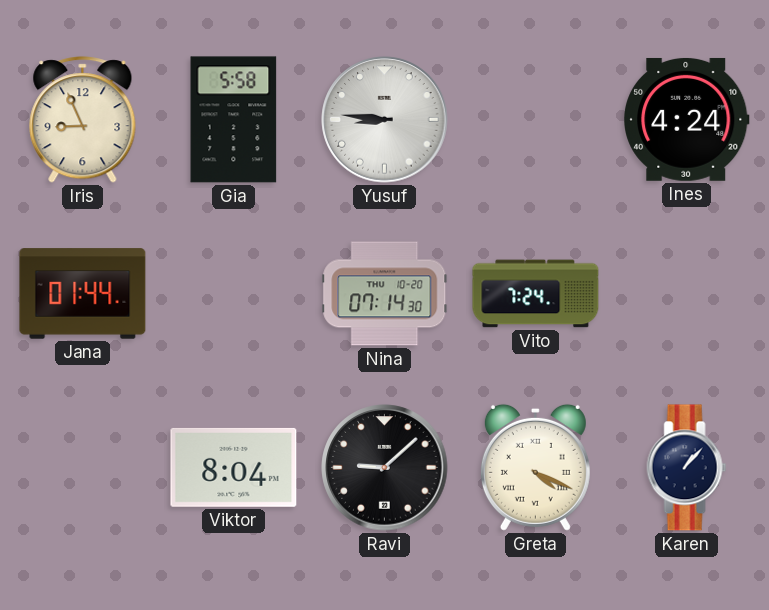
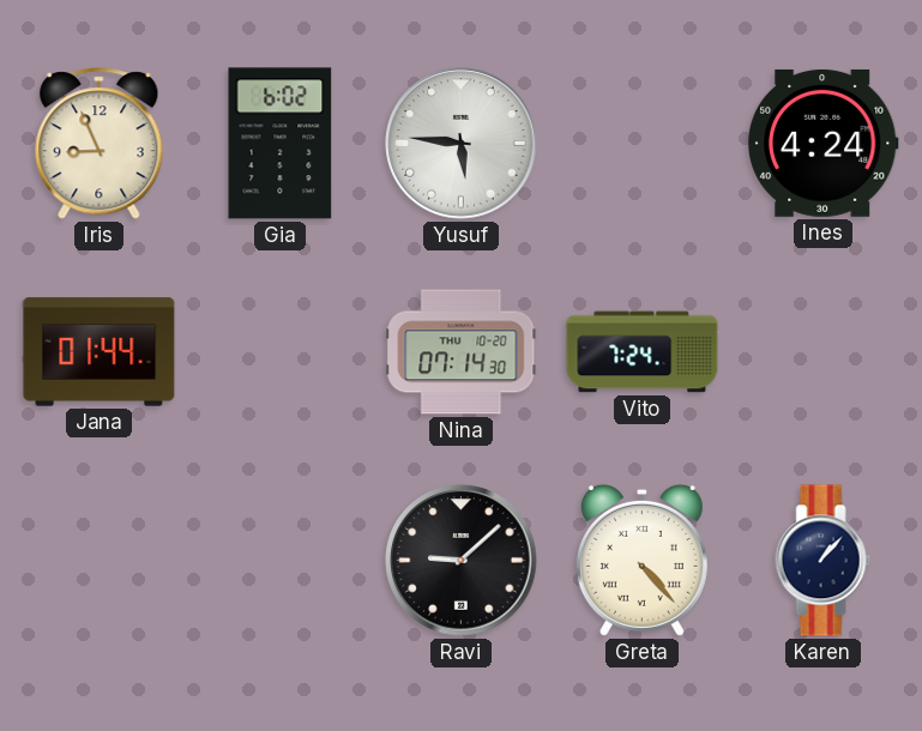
Gia: 5:58 -> 6:02
Yusuf: 8:46 -> 5:46
Viktor: 8:04 -> none
Greta: 4:19 -> 4:23
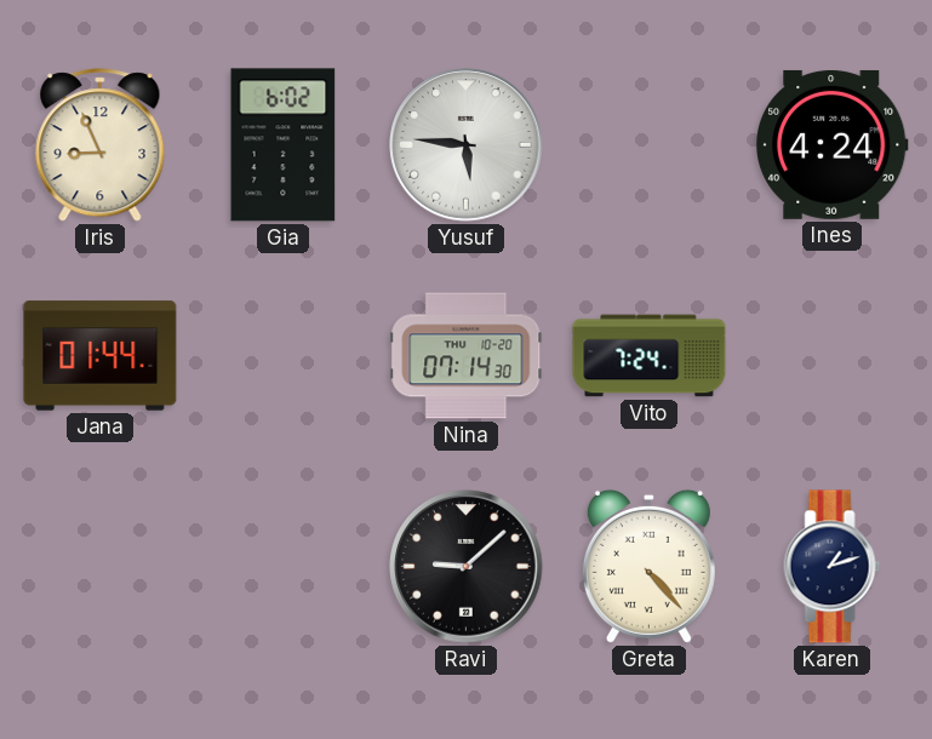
Karen: 1:07 -> 1:12
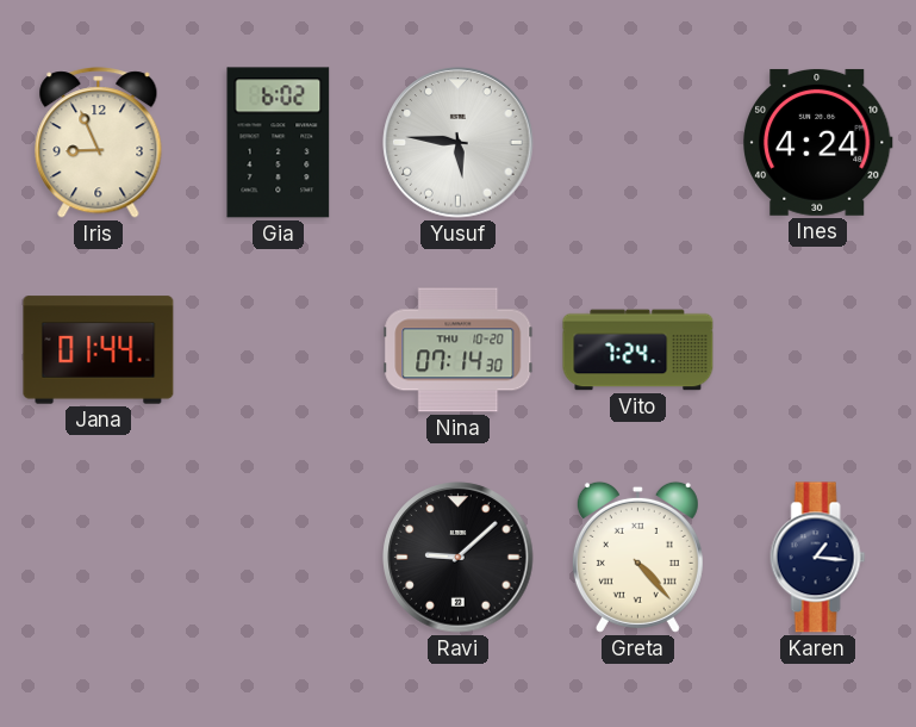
Karen: 1:12 -> 1:16
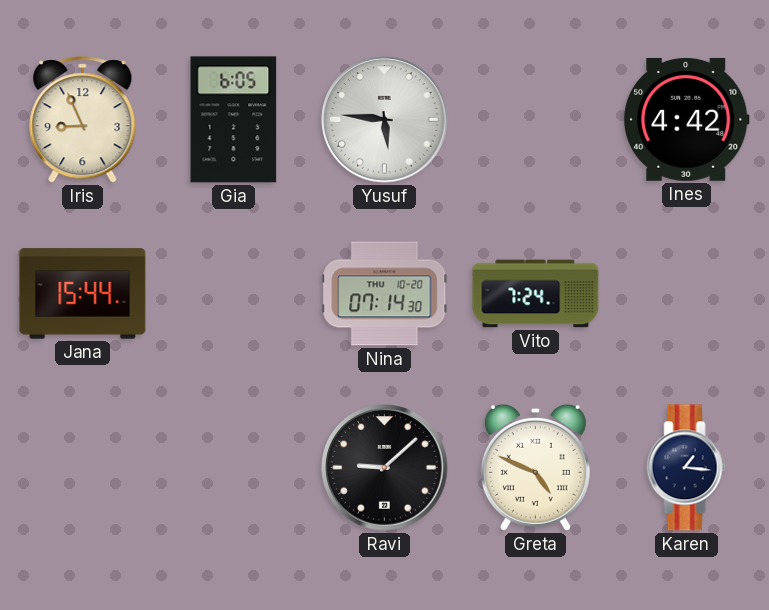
Gia: 6:02 -> 6:05
Ines: 4:24 -> 4:42
Jana: 01:44 -> 15:44
Greta: 4:23 -> 4:49
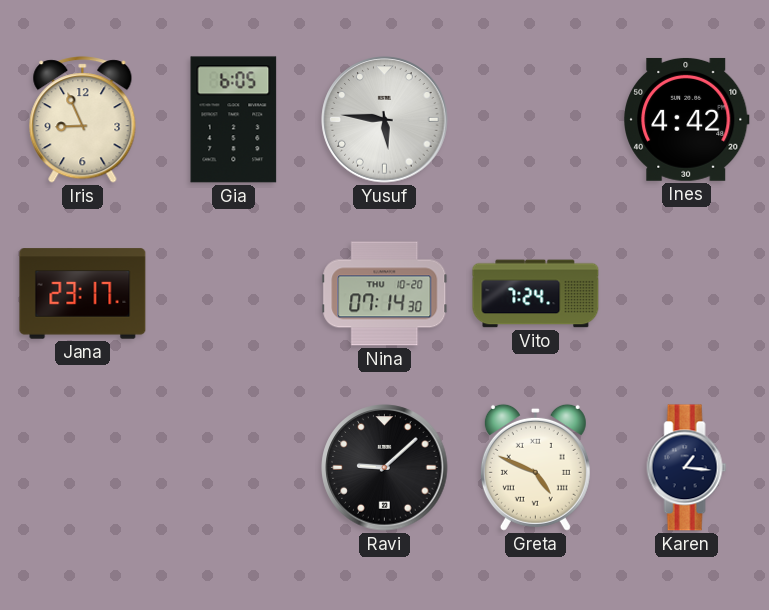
Jana: 15:44 -> 23:17
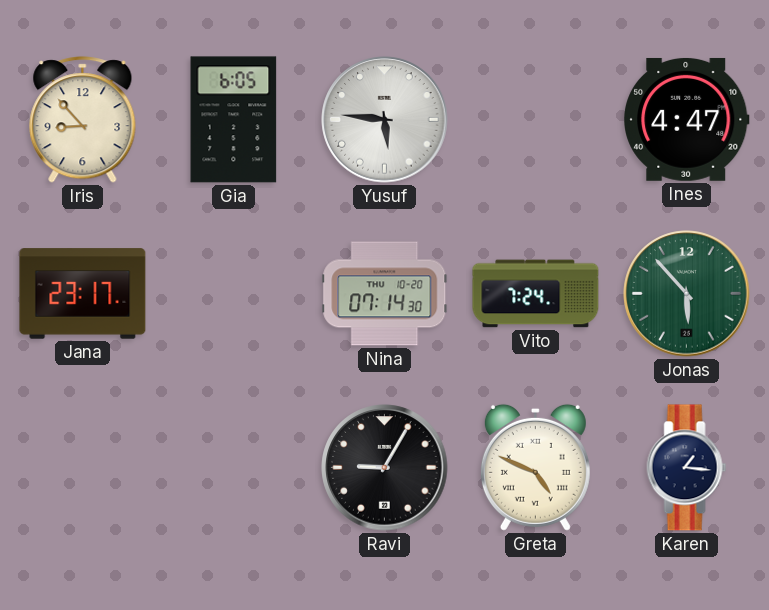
Iris: 8:56 -> 8:53
Ines: 4:42 -> 4:47
Jonas: none -> 5:53
Ravi: 9:08 -> 9:05
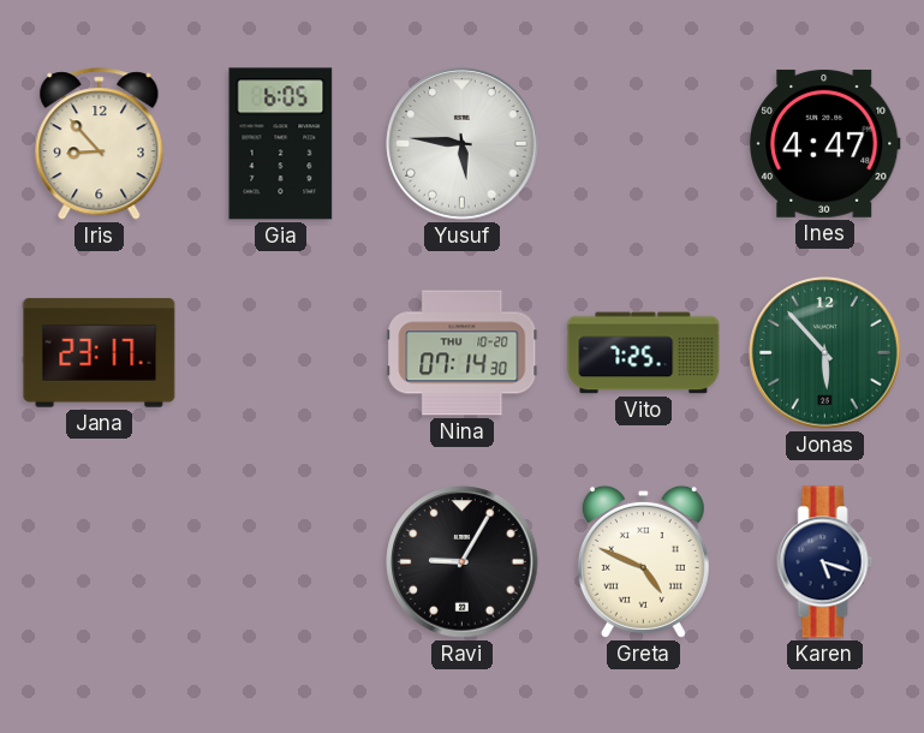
Vito: 7:24 -> 7:25
Karen: 1:16 -> 5:18
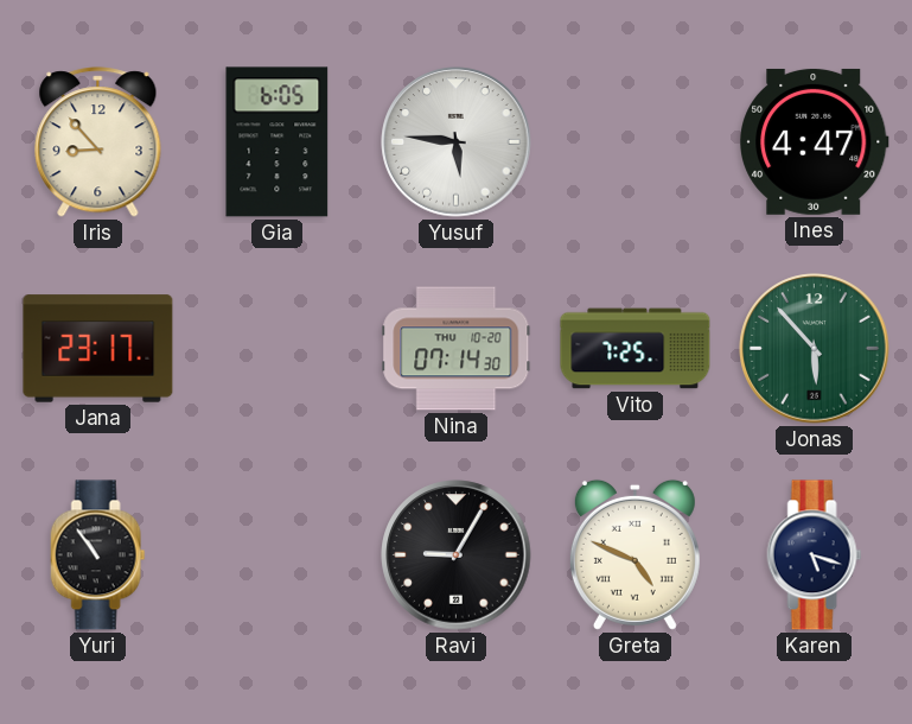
Yuri: none -> 10:54
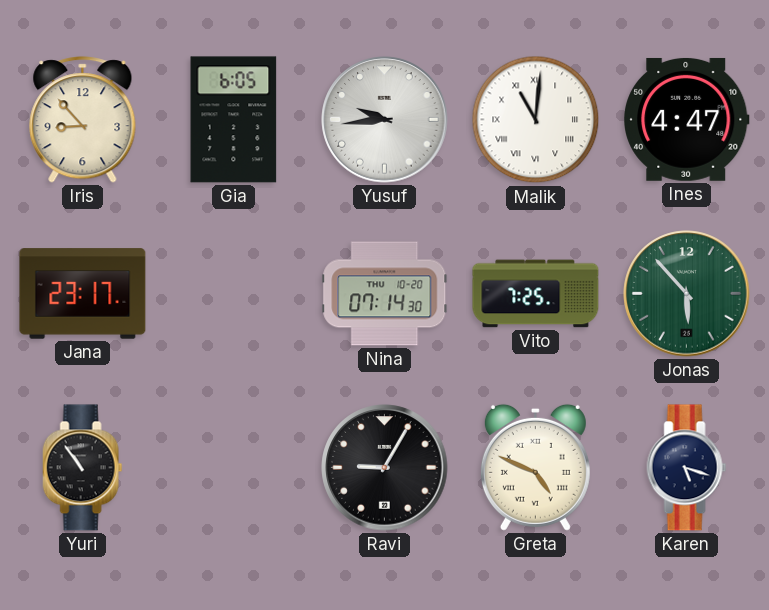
Yusuf: 5:46 -> 9:44
Malik: none -> 11:01
